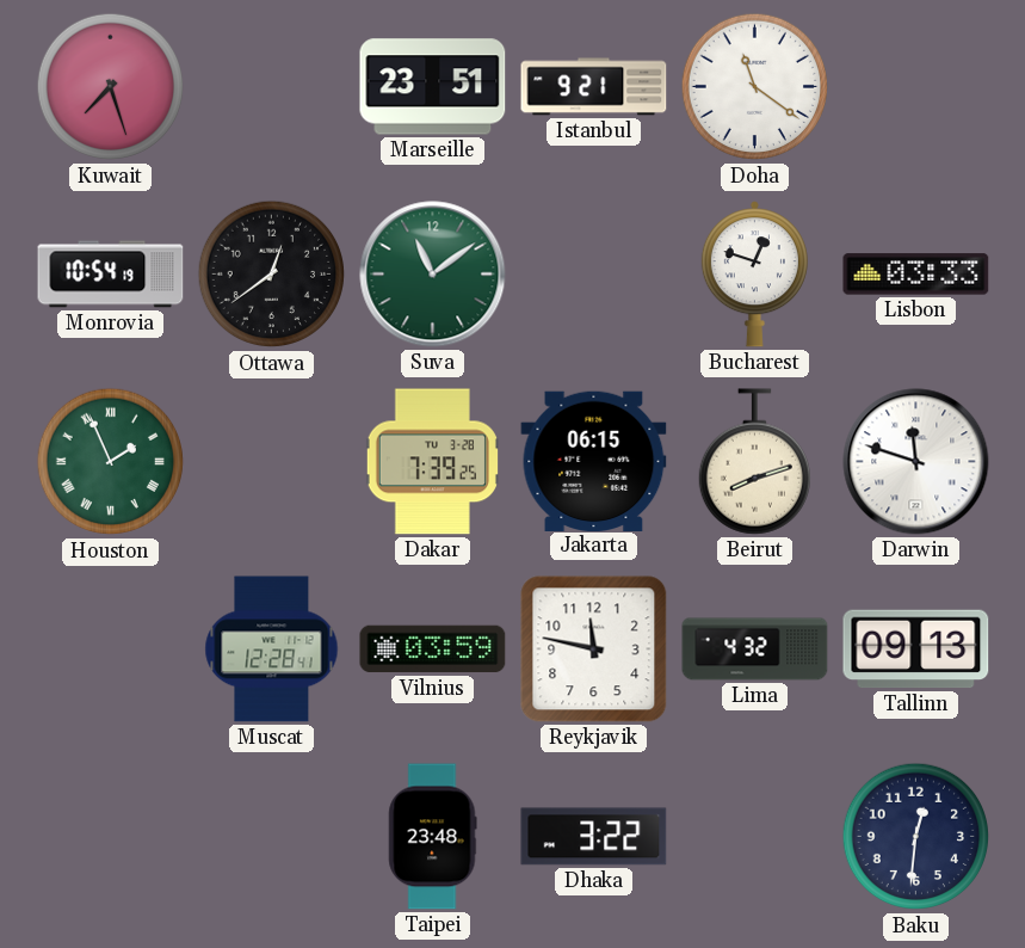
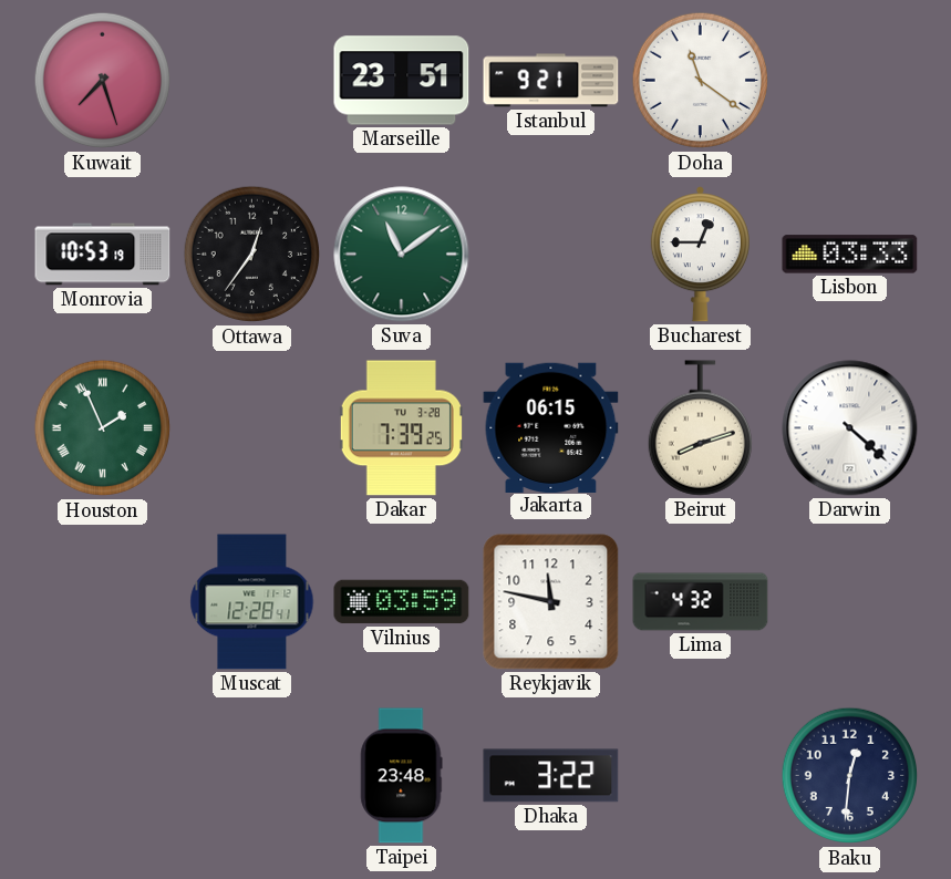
Monrovia: 10:54 -> 10:53
Ottawa: 12:39 -> 12:36
Bucharest: 12:48 -> 12:45
Darwin: 11:48 -> 4:22
Tallinn: 09:13 -> none
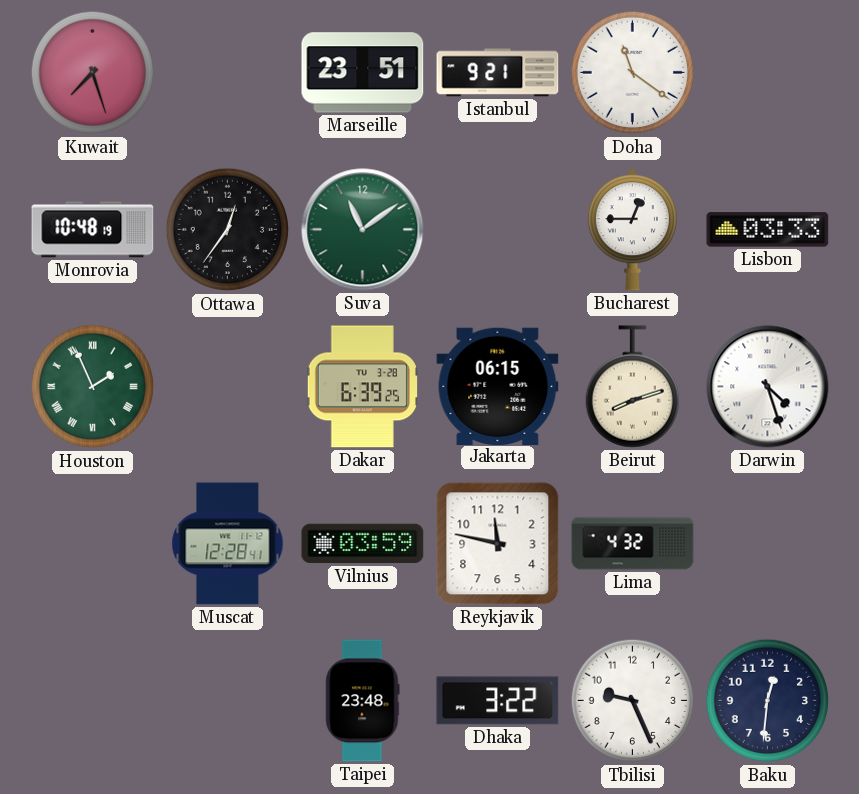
Monrovia: 10:53 -> 10:48
Dakar: 7:39 -> 6:39
Darwin: 4:22 -> 4:27
Tbilisi: none -> 9:26
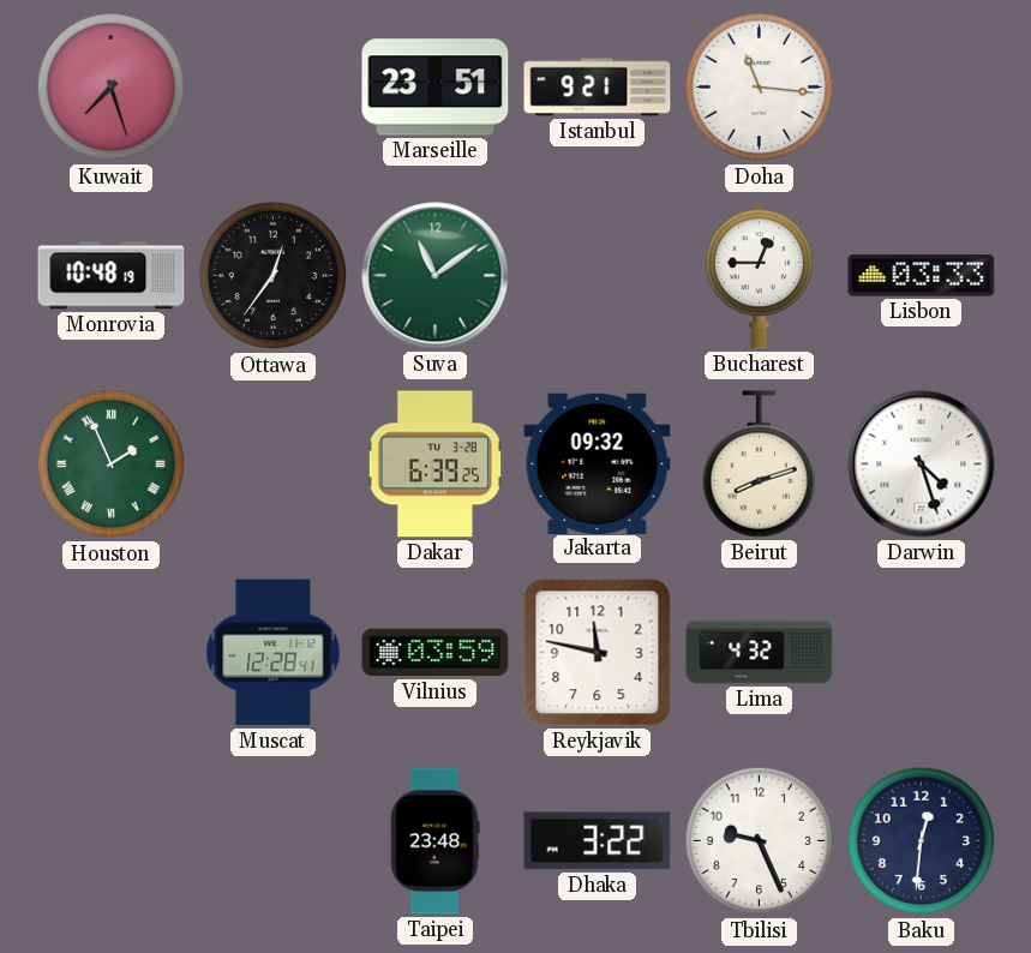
Doha: 11:21 -> 11:16
Jakarta: 06:15 -> 09:32
